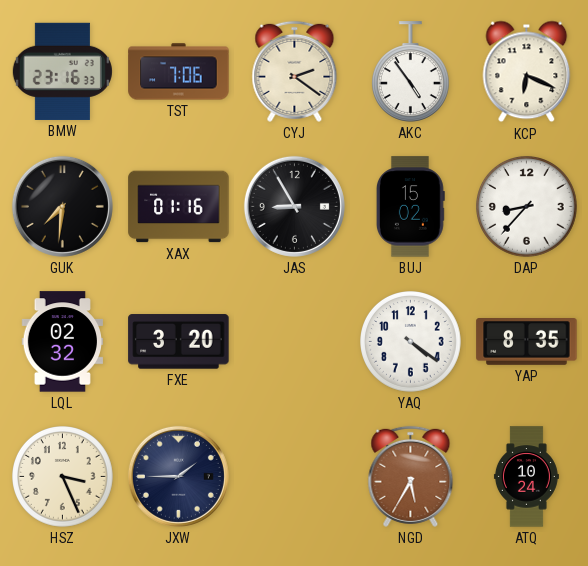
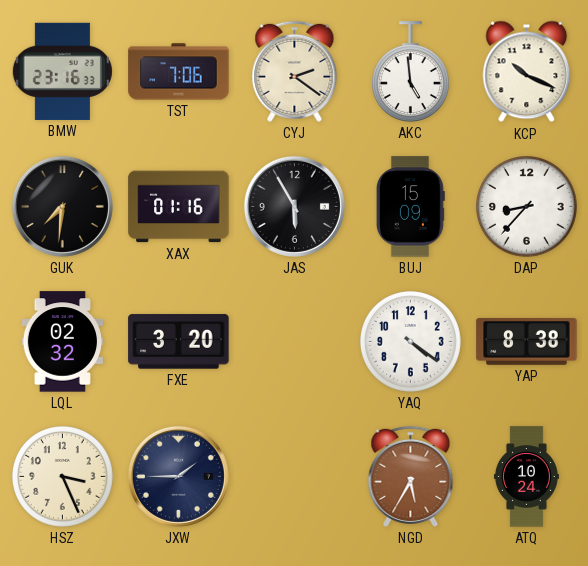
AKC: 4:54 -> 4:59
KCP: 6:19 -> 10:19
JAS: 8:55 -> 5:55
BUJ: 15:02 -> 15:09
YAP: 8:35 -> 8:38
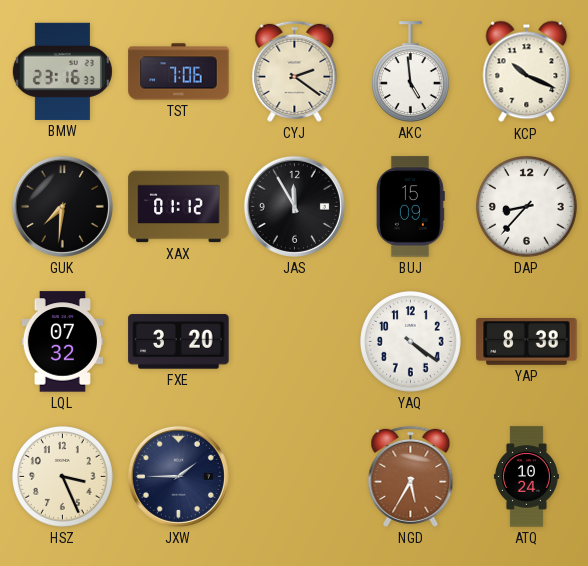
XAX: 01:16 -> 01:12
JAS: 5:55 -> 11:55
LQL: 02:32 -> 07:32
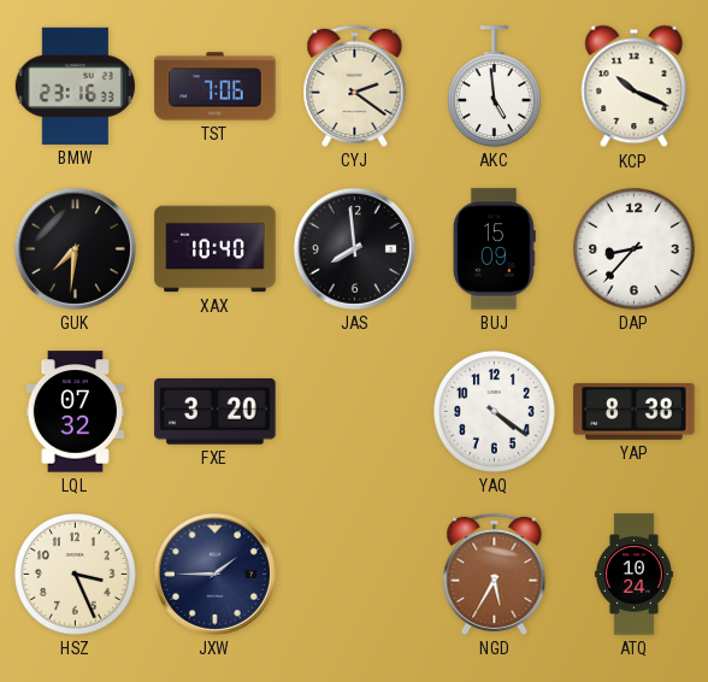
XAX: 01:12 -> 10:40
JAS: 11:55 -> 7:59
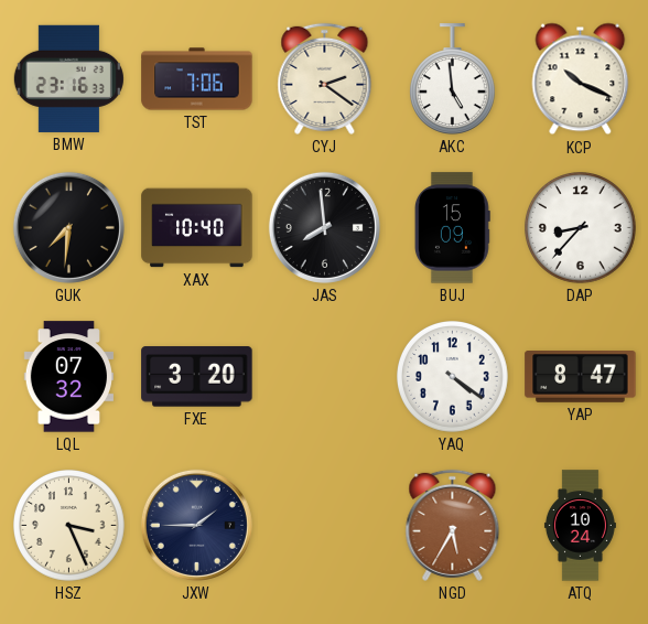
YAP: 8:38 -> 8:47
